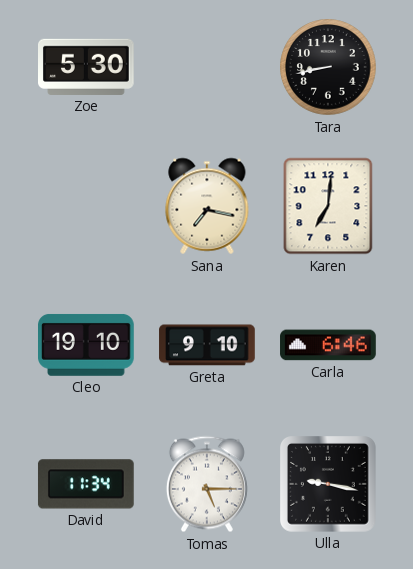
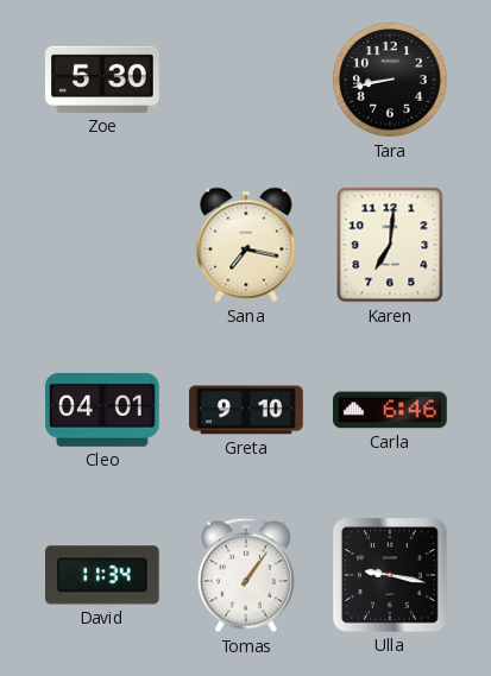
Cleo: 19:10 -> 04:01
Tomas: 5:15 -> 1:06
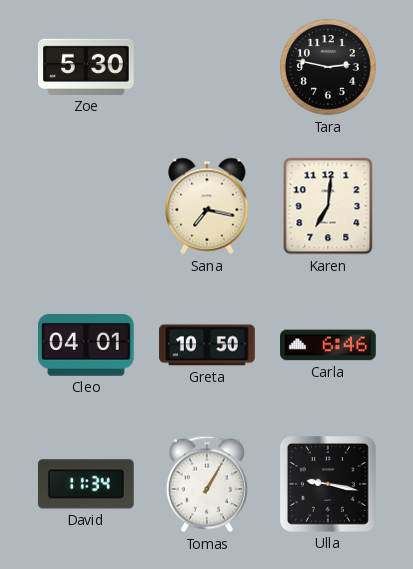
Tara: 8:43 -> 2:47
Greta: 9:10 -> 10:50
Tomas: 1:06 -> 1:05
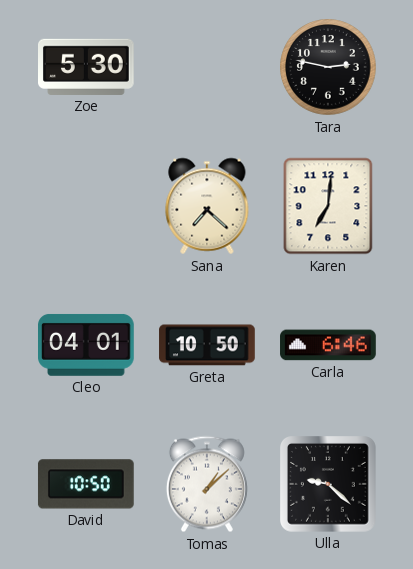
Sana: 7:17 -> 7:22
David: 11:34 -> 10:50
Tomas: 1:05 -> 1:08
Ulla: 9:17 -> 9:22
